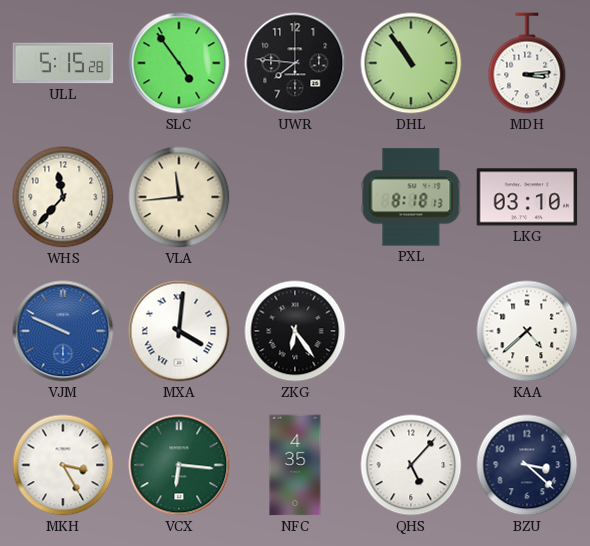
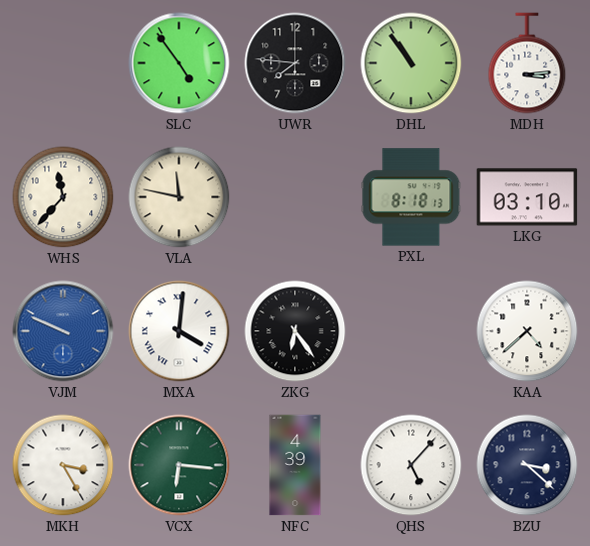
ULL: 5:15 -> none
VLA: 11:44 -> 11:47
NFC: 4:35 -> 4:39
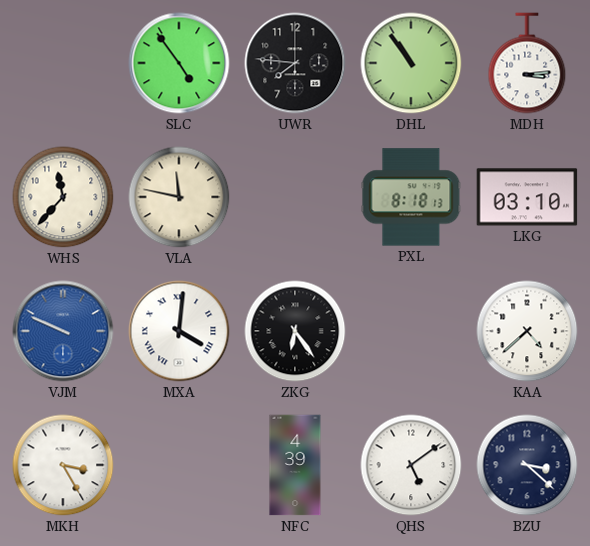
VCX: 6:16 -> none
QHS: 5:07 -> 5:09
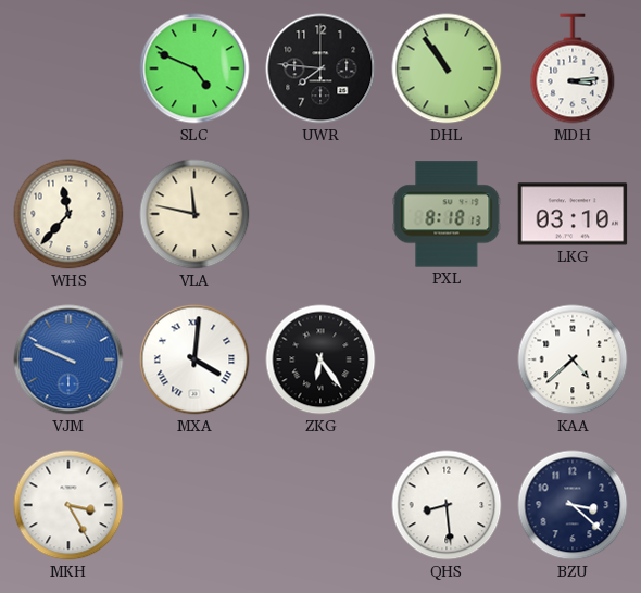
SLC: 4:54 -> 4:49
NFC: 4:39 -> none
QHS: 5:09 -> 8:29
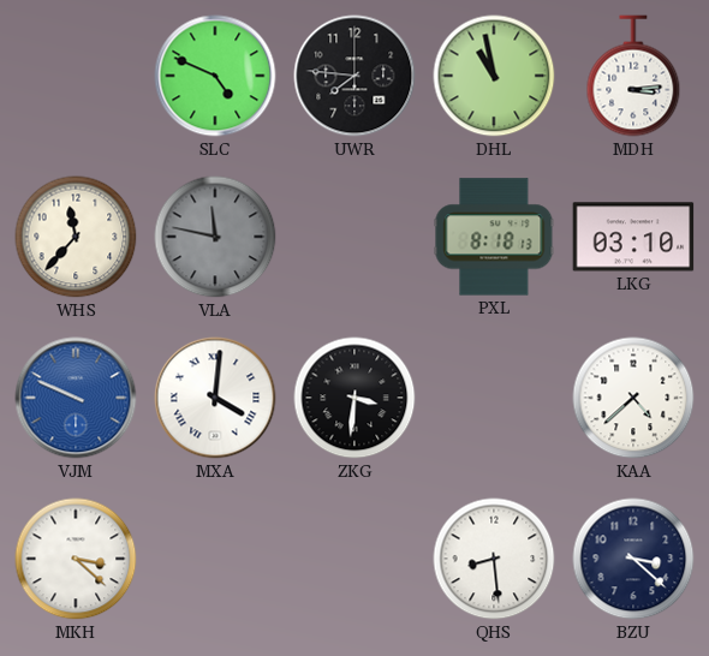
DHL: 10:54 -> 10:58
VLA dial: cream -> grey
ZKG: 6:24 -> 3:31
MKH: 3:25 -> 3:22
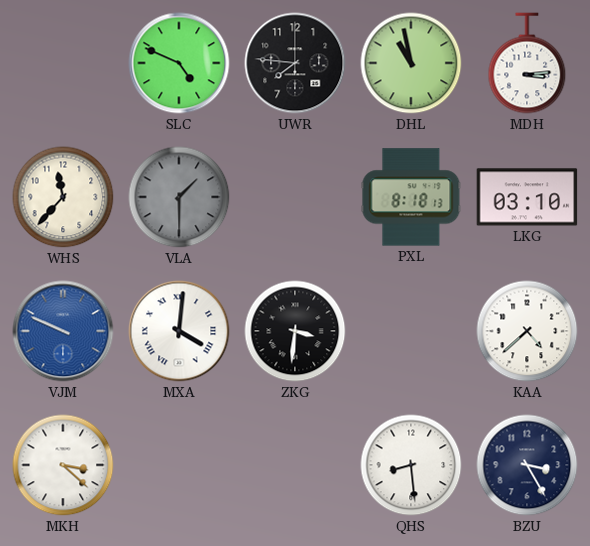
VLA: 11:47 -> 1:30
BZU: 3:22 -> 3:25
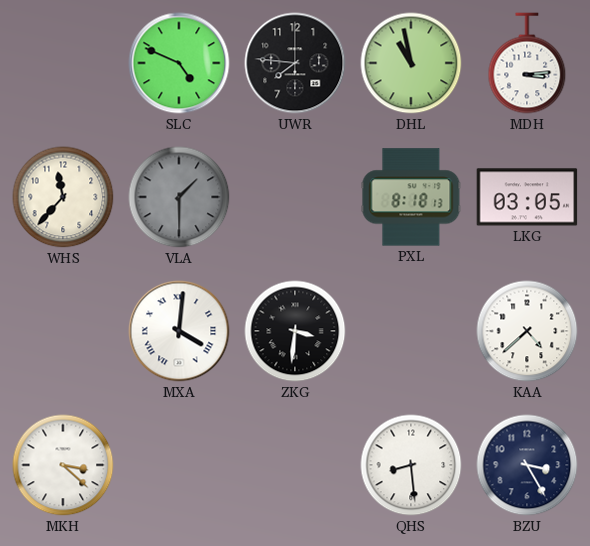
LKG: 03:10 -> 03:05
VJM: 9:49 -> none
